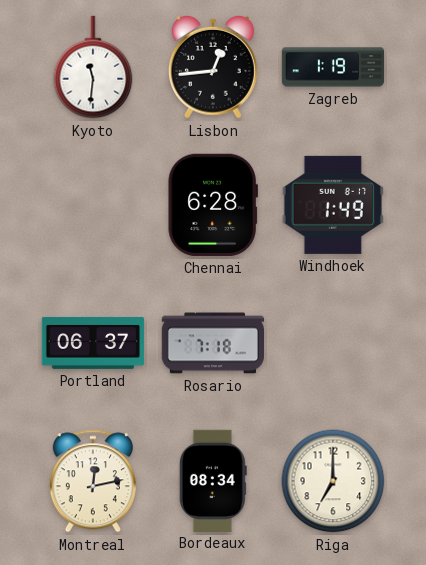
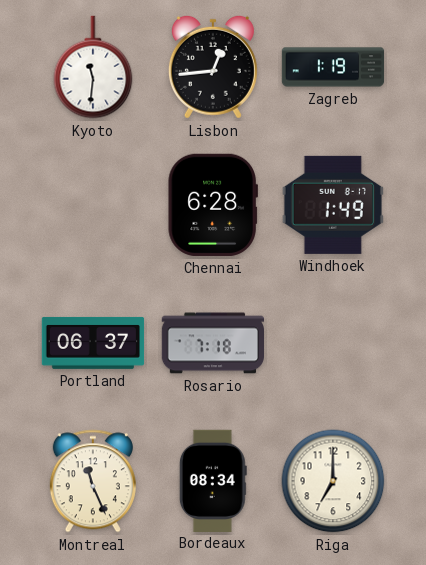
Montreal: 12:13 -> 11:26
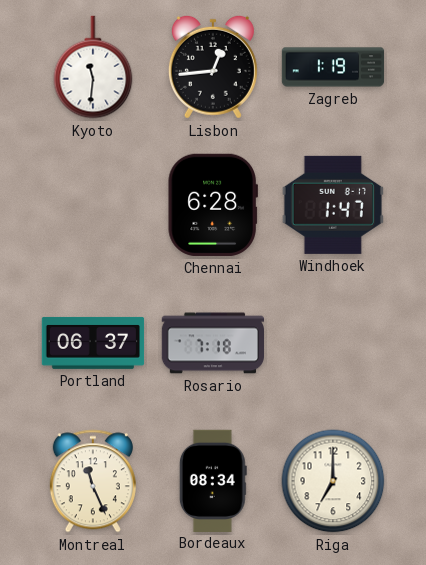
Windhoek: 1:49 -> 1:47
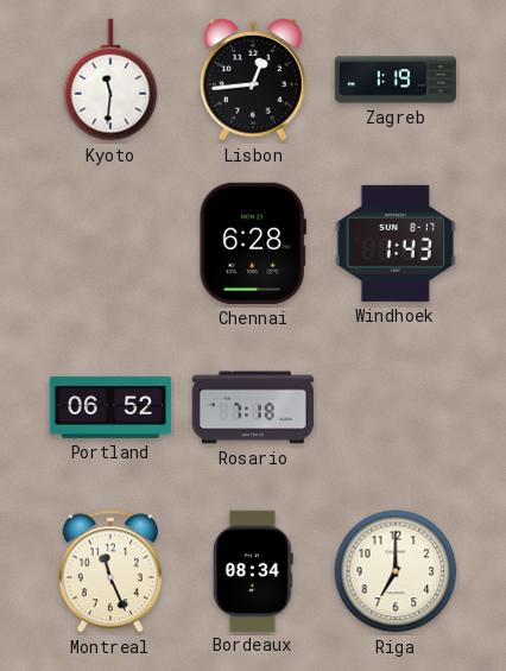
Windhoek: 1:47 -> 1:43
Portland: 06:37 -> 06:52
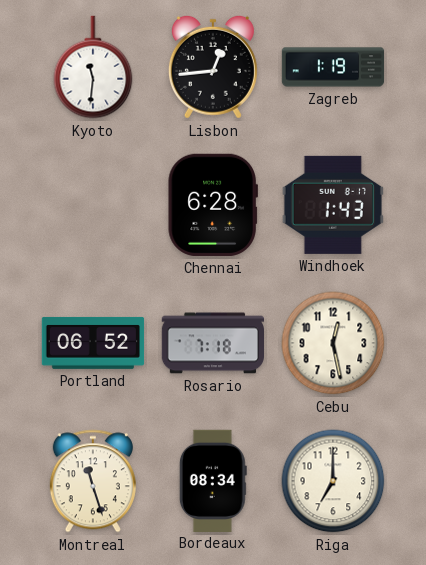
Cebu: none -> 12:28
Montreal: 11:26 -> 11:27
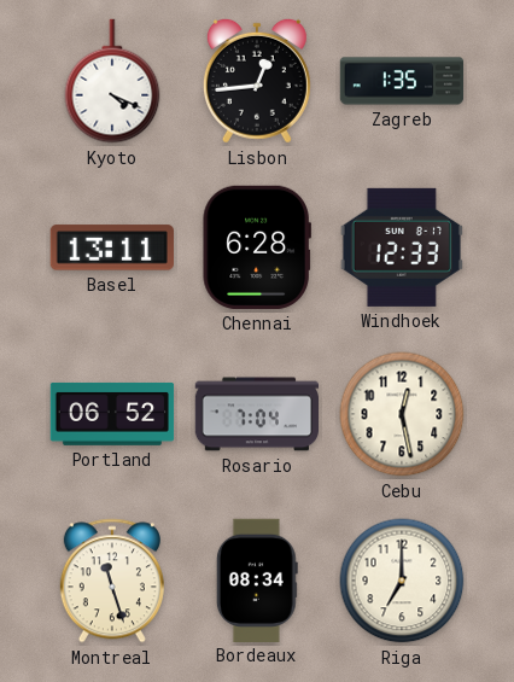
Kyoto: 11:31 -> 4:19
Zagreb: 1:19 -> 1:35
Basel: none -> 13:11
Windhoek: 1:43 -> 12:33
Rosario: 7:18 -> 7:04
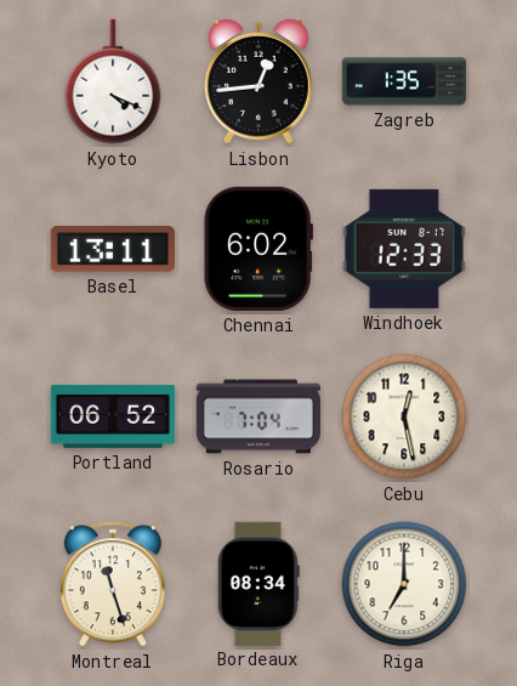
Chennai: 6:28 -> 6:02
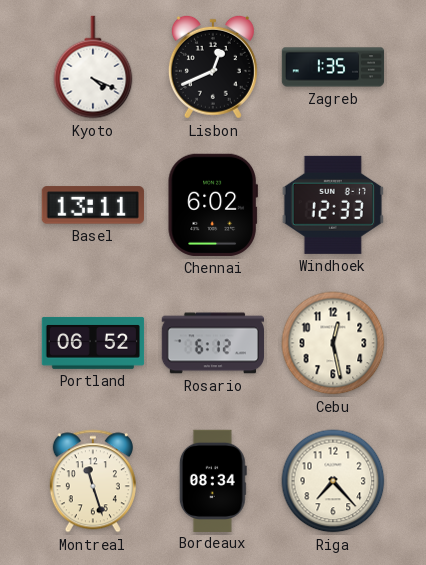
Lisbon: 12:44 -> 12:41
Rosario: 7:04 -> 6:12
Riga: 7:00 -> 7:23
